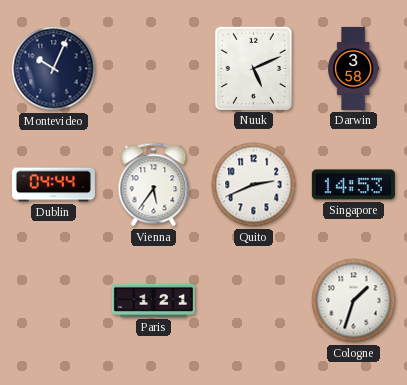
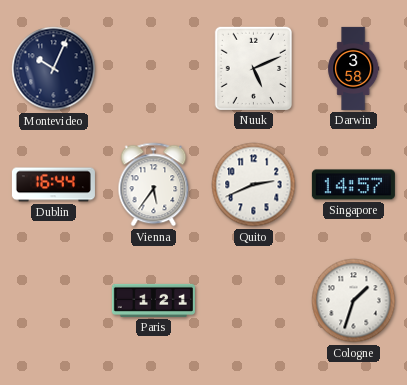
Dublin: 04:44 -> 16:44
Singapore: 14:53 -> 14:57
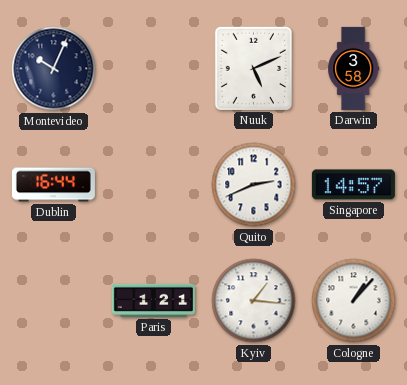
Vienna: 5:36 -> none
Kyiv: none -> 1:16
Cologne: 1:33 -> 1:07
